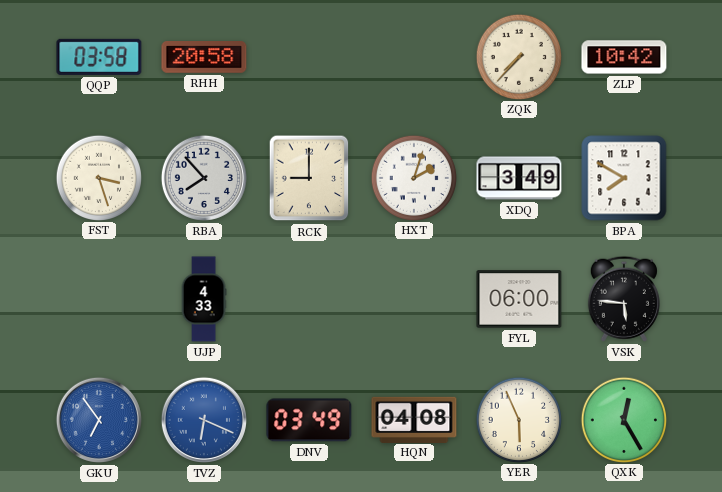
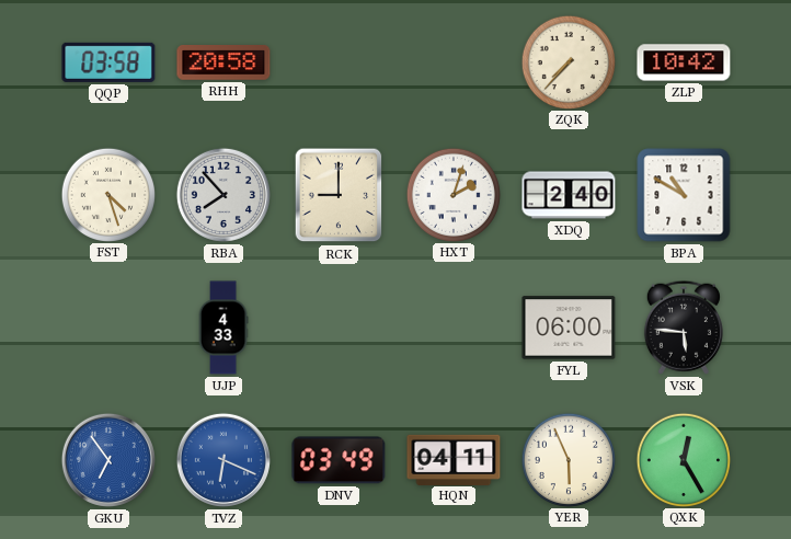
FST: 3:27 -> 4:27
XDQ: 3:49 -> 2:40
BPA: 7:50 -> 10:50
HQN: 04:08 -> 04:11
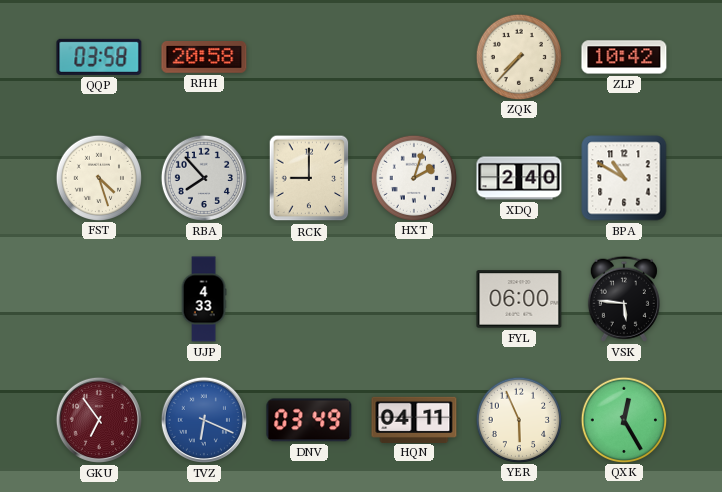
GKU dial: blue -> burgundy
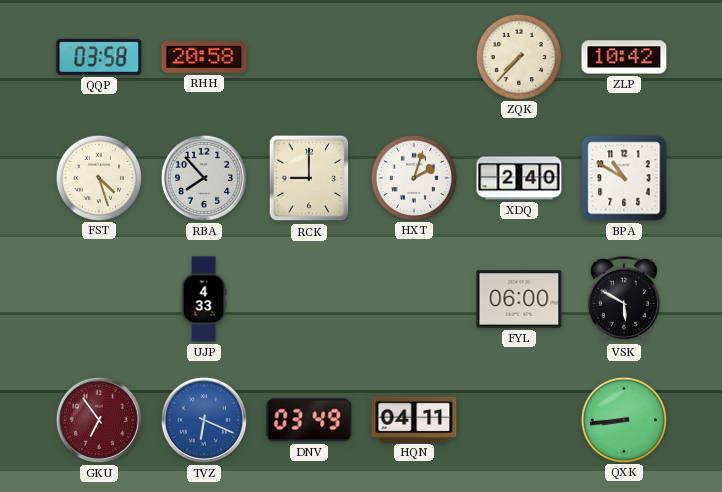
VSK: 5:46 -> 5:50
YER: 5:56 -> none
QXK: 12:25 -> 8:44
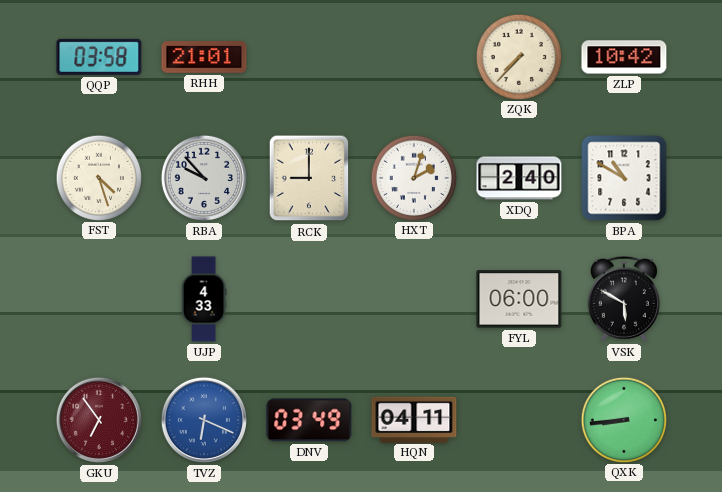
RHH: 20:58 -> 21:01
RBA: 7:53 -> 9:53
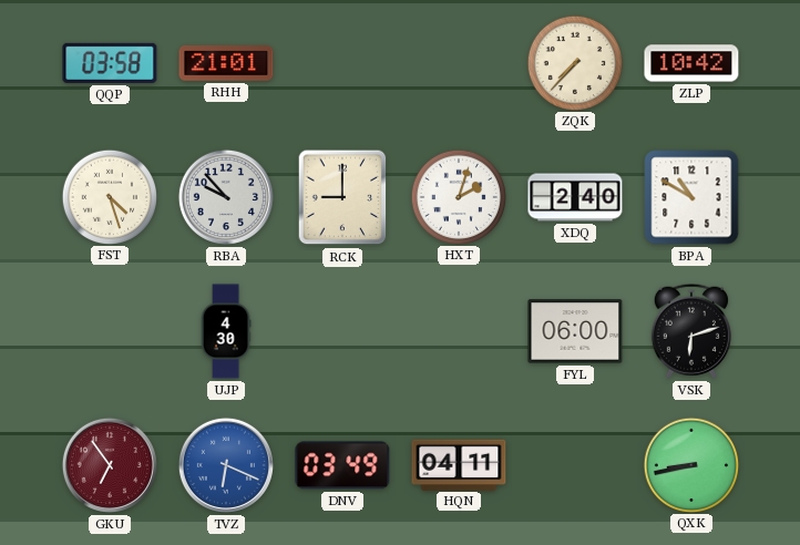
UJP: 4:33 -> 4:30
VSK: 5:50 -> 6:12
QXK: 8:44 -> 8:43
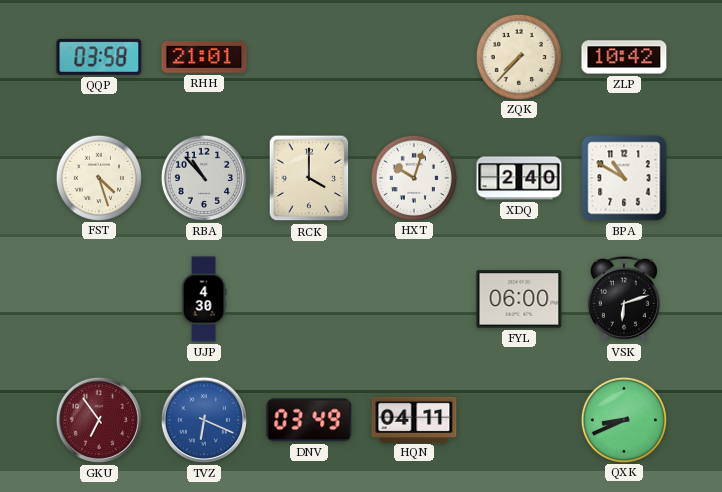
RBA: 9:53 -> 10:53
RCK: 9:00 -> 4:00
HXT: 2:03 -> 10:03
QXK: 8:43 -> 8:41
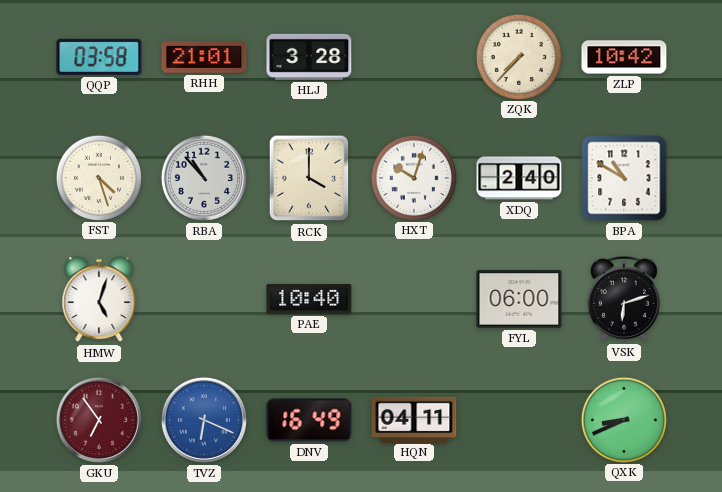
HLJ: none -> 3:28
HMW: none -> 5:03
UJP: 4:30 -> none
PAE: none -> 10:40
DNV: 03:49 -> 16:49
